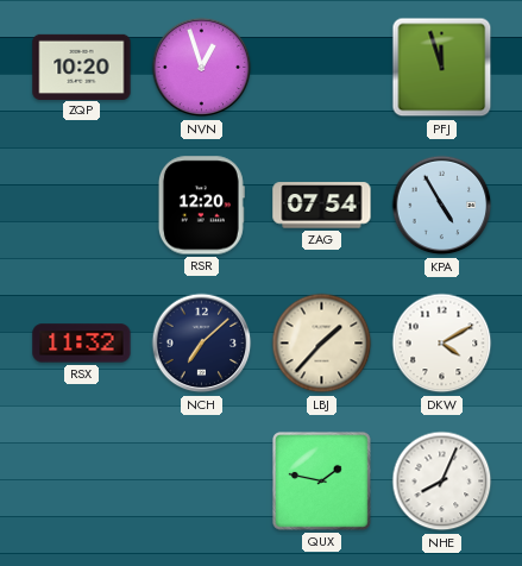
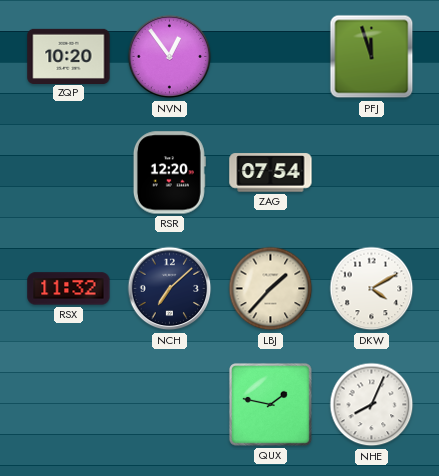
NVN: 12:57 -> 12:54
KPA: 4:55 -> none
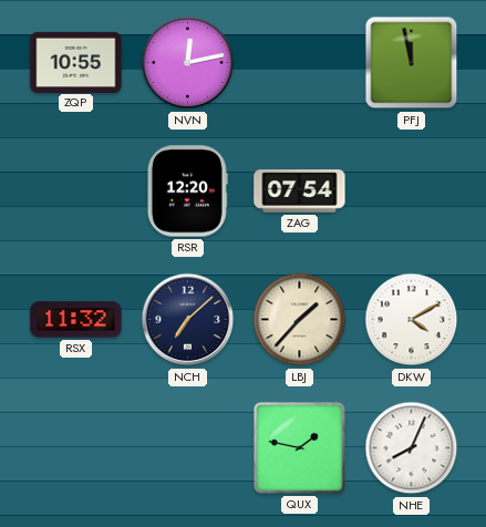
ZQP: 10:20 -> 10:55
NVN: 12:54 -> 12:13
PFJ: 11:57 -> 11:58
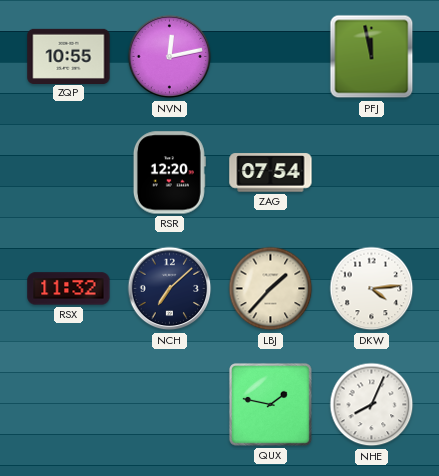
DKW: 4:10 -> 4:14
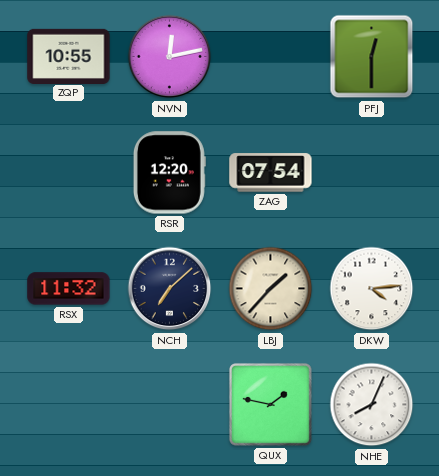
PFJ: 11:58 -> 12:30
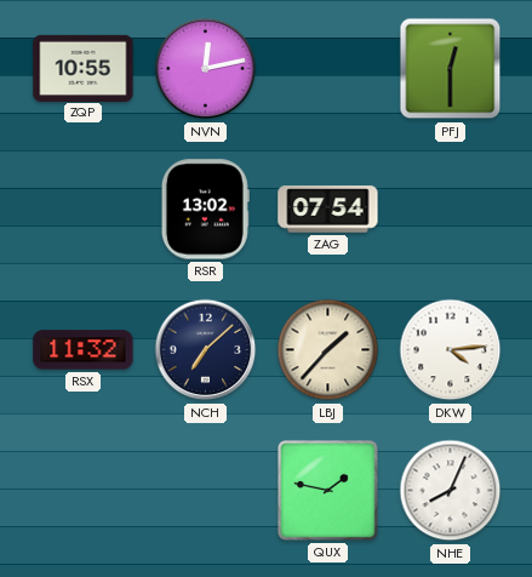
RSR: 12:20 -> 13:02
